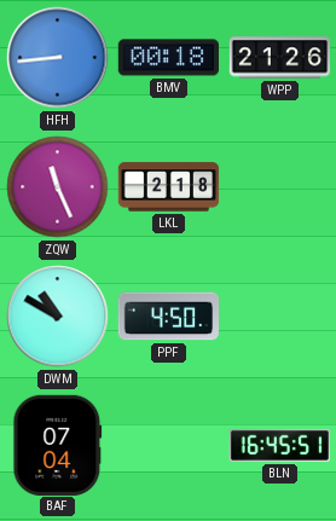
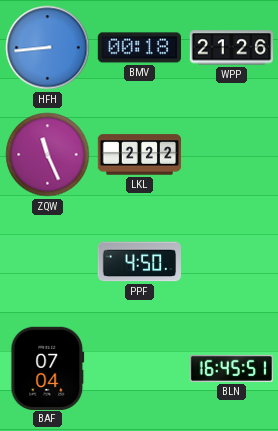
LKL: 2:18 -> 2:22
DWM: 10:50 -> none
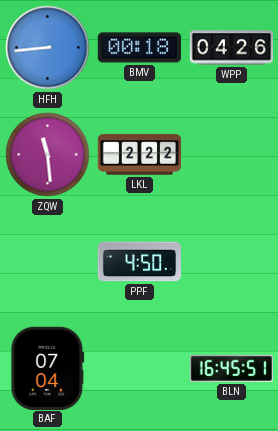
WPP: 21:26 -> 04:26
ZQW: 11:26 -> 11:29
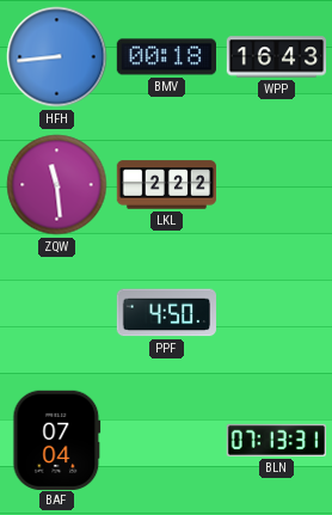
WPP: 04:26 -> 16:43
BLN: 16:45 -> 07:13
